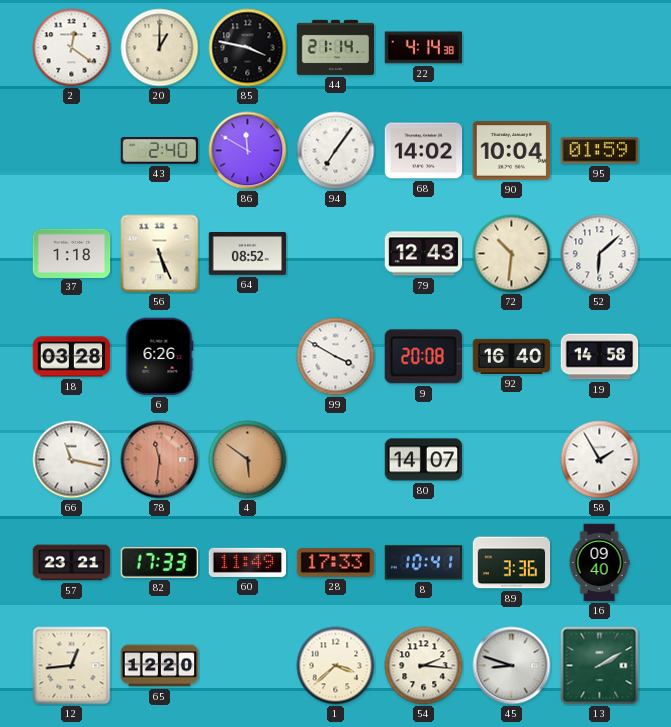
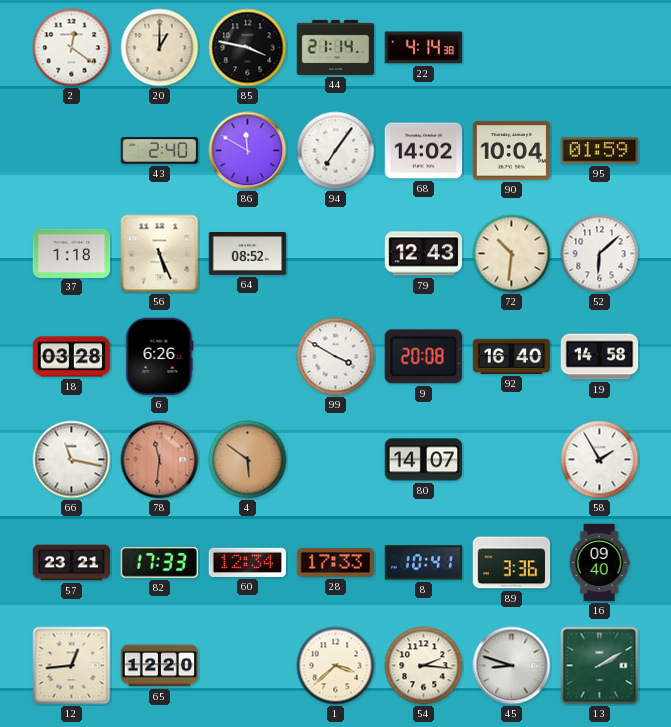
60: 11:49 -> 12:34
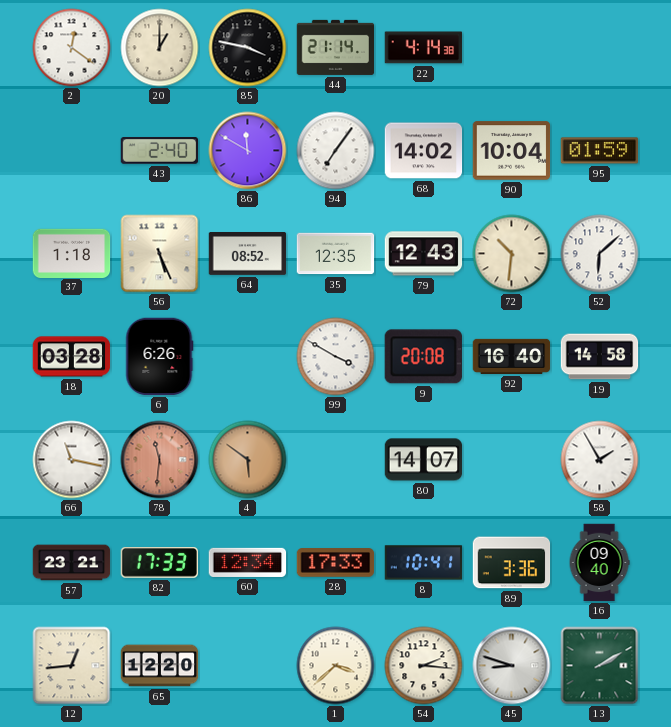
35: none -> 12:35
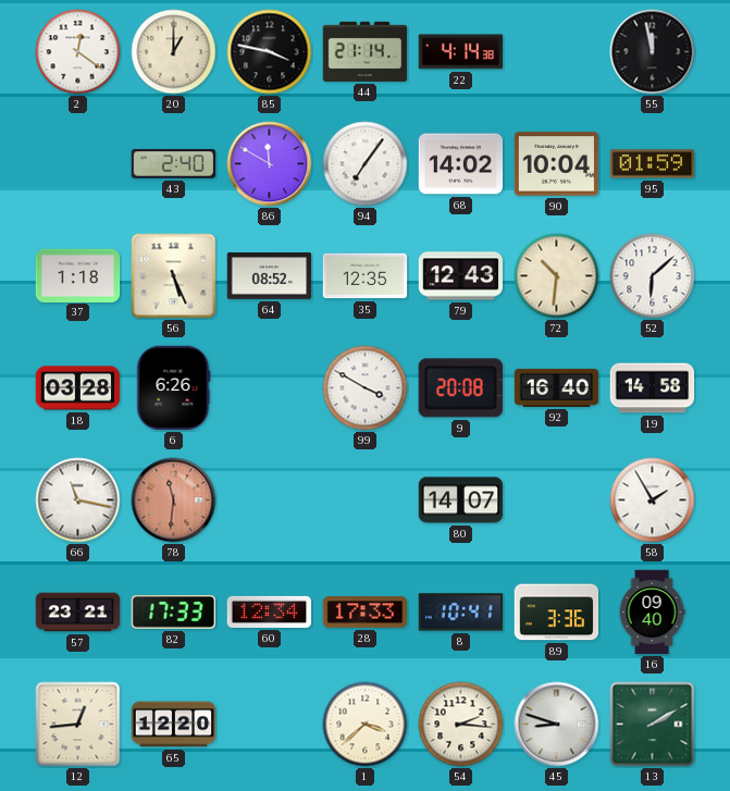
55: none -> 11:58
4: 5:51 -> none
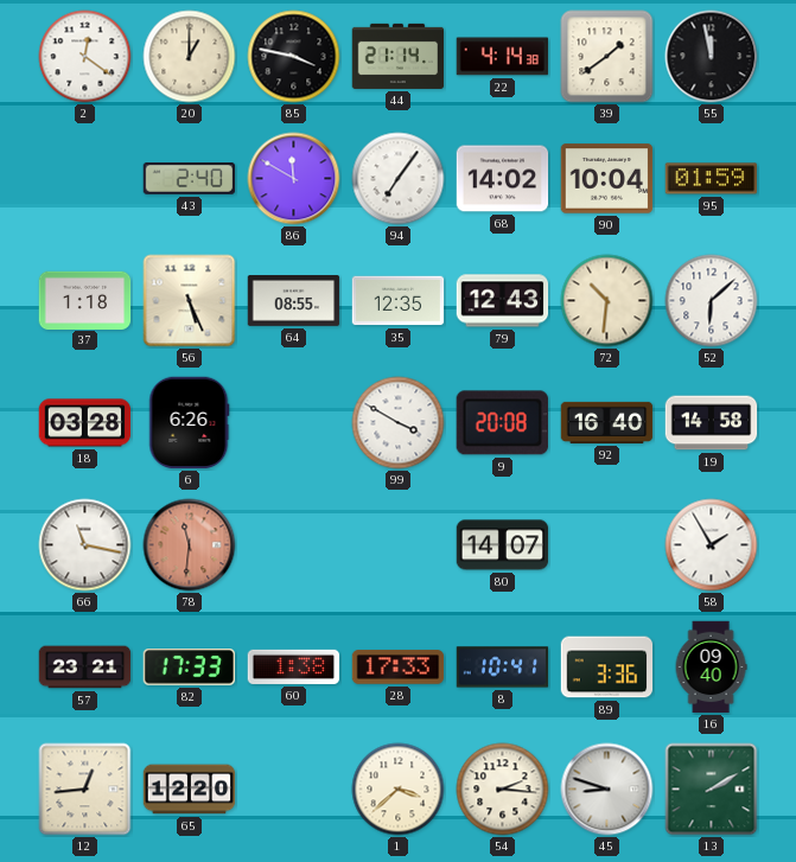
39: none -> 1:39
64: 08:52 -> 08:55
60: 12:34 -> 1:38
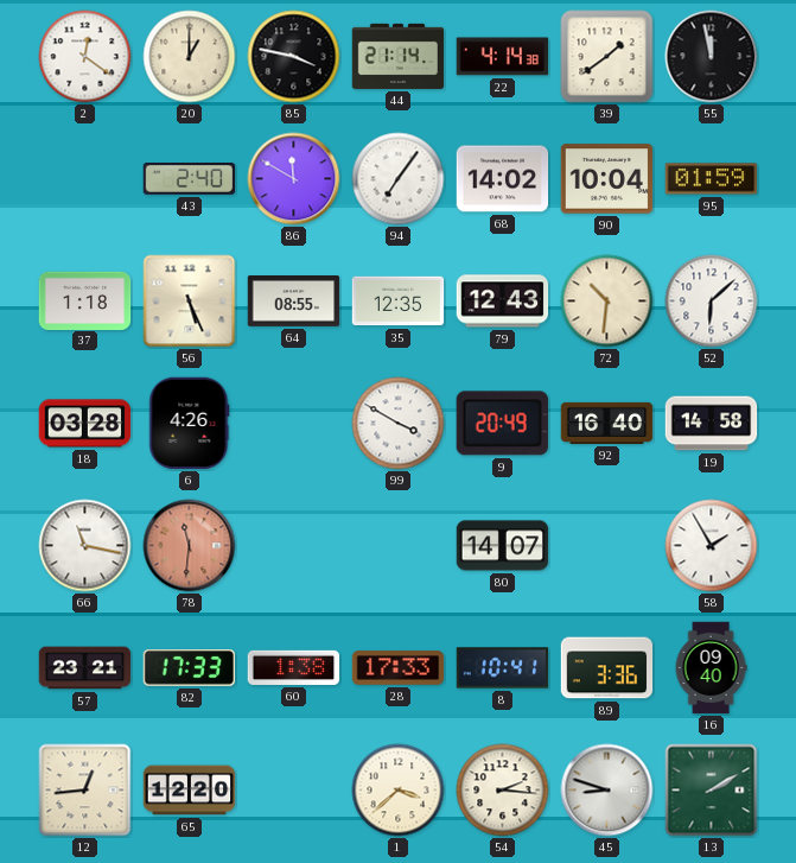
6: 6:26 -> 4:26
9: 20:08 -> 20:49
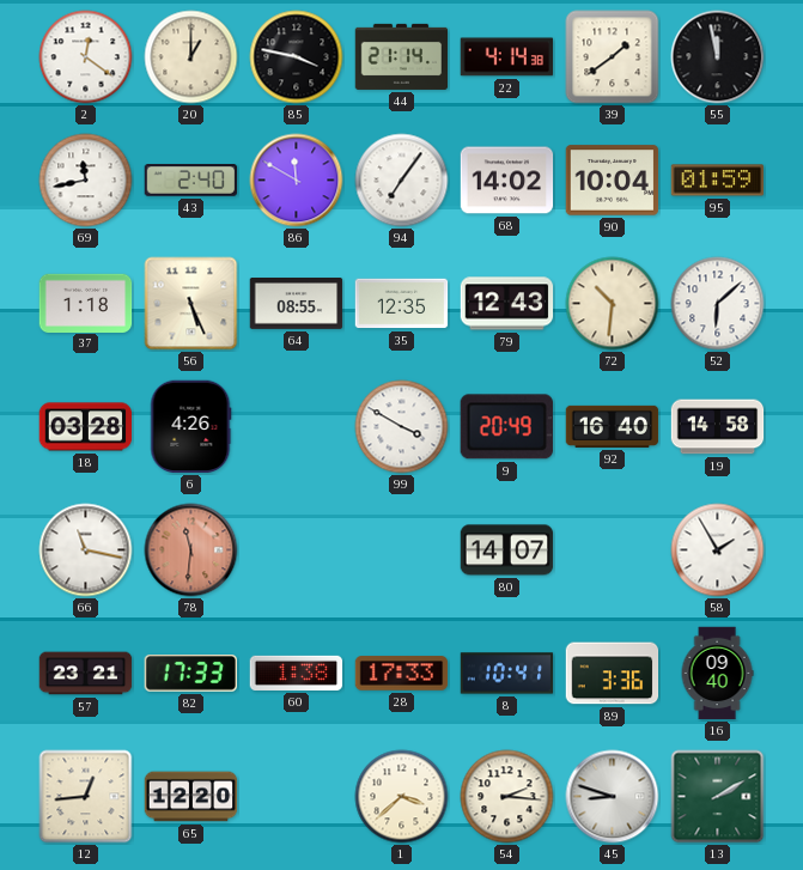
69: none -> 11:43
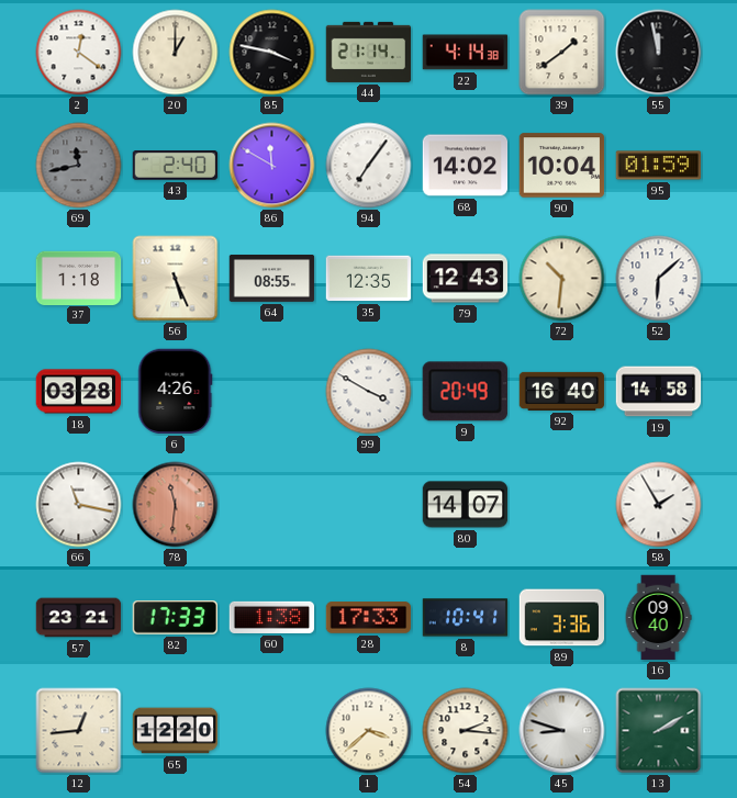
69 dial: white -> grey
